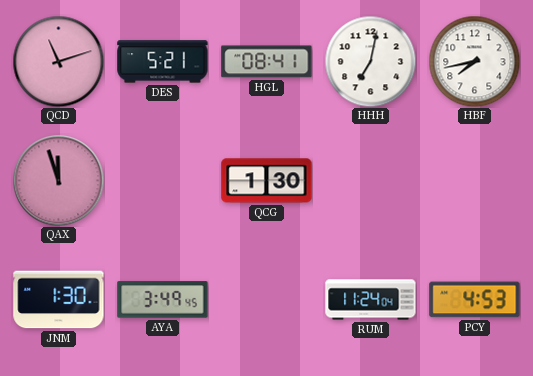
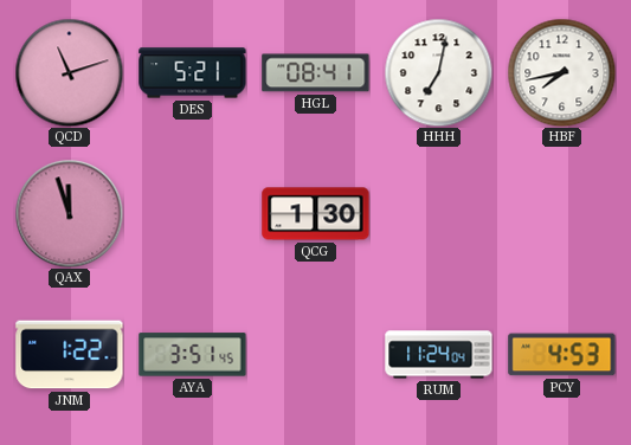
JNM: 1:30 -> 1:22
AYA: 3:49 -> 3:51
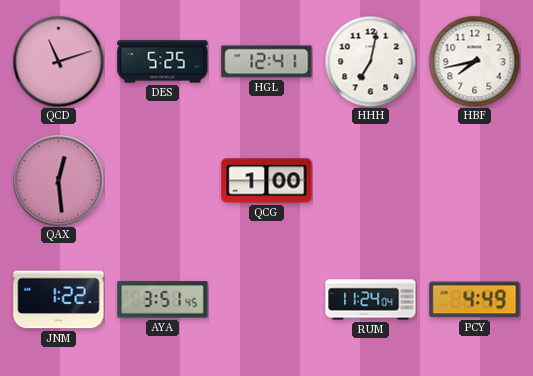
DES: 5:21 -> 5:25
HGL: 08:41 -> 12:41
QAX: 11:57 -> 12:29
QCG: 1:30 -> 1:00
PCY: 4:53 -> 4:49
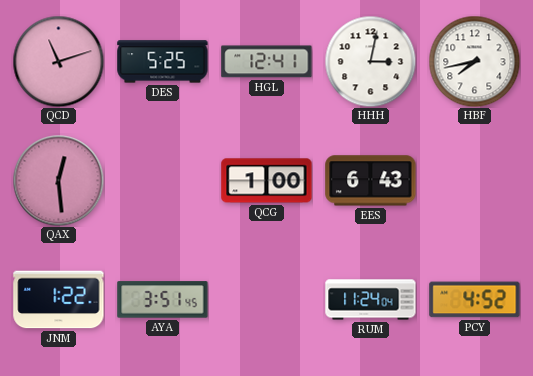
HHH: 7:02 -> 3:02
EES: none -> 6:43
PCY: 4:49 -> 4:52
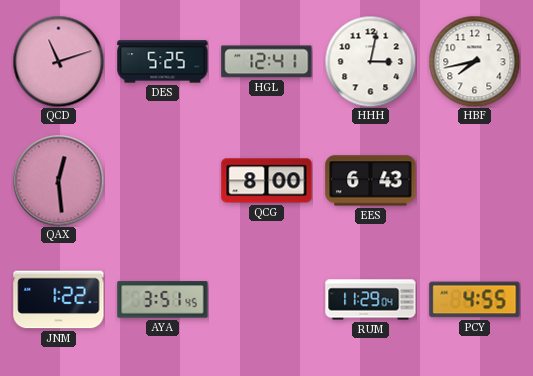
QCG: 1:00 -> 8:00
RUM: 11:24 -> 11:29
PCY: 4:52 -> 4:55
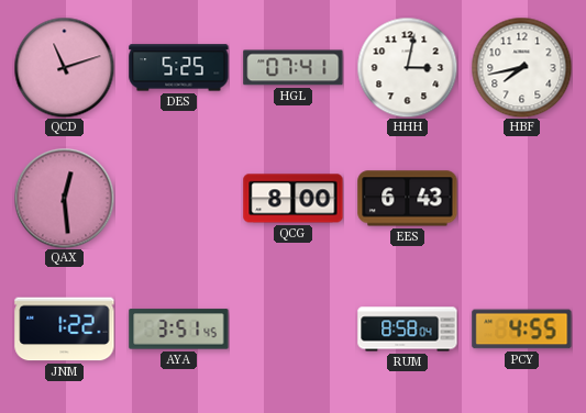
HGL: 12:41 -> 07:41
RUM: 11:29 -> 8:58
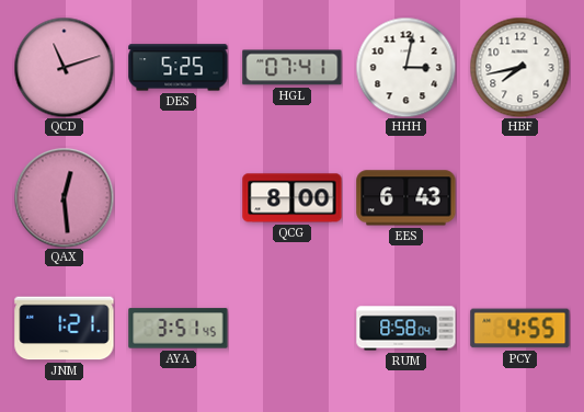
JNM: 1:22 -> 1:21
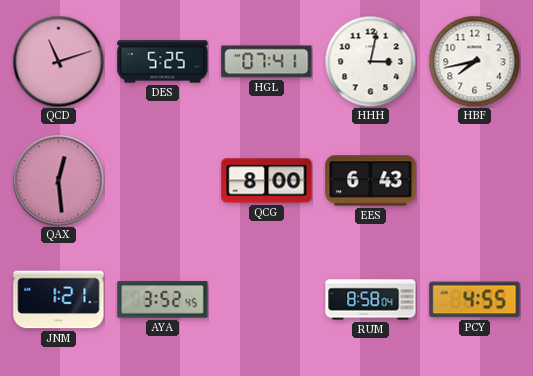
AYA: 3:51 -> 3:52
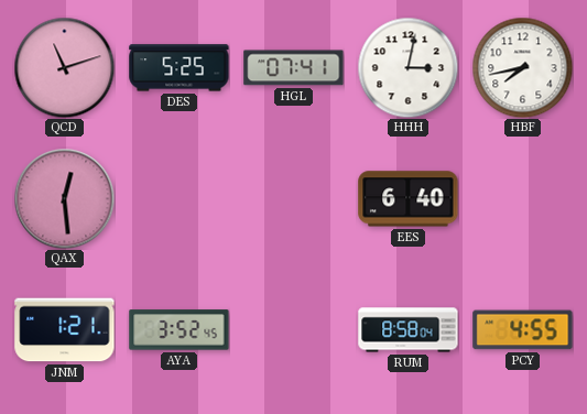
QCG: 8:00 -> none
EES: 6:43 -> 6:40
